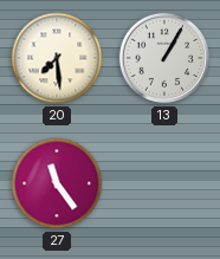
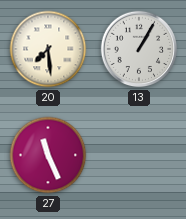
27: 11:24 -> 11:26
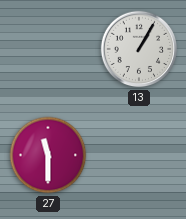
20: 7:29 -> none
27: 11:26 -> 11:30
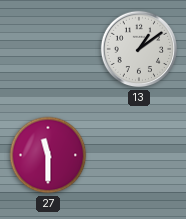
13: 1:05 -> 1:09
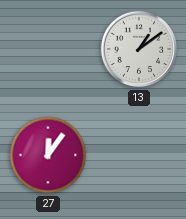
27: 11:30 -> 12:06
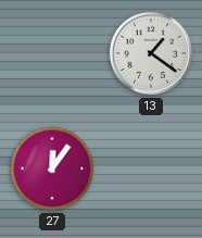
13: 1:09 -> 1:21
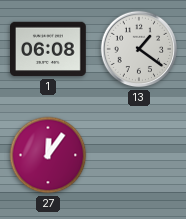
1: none -> 06:08
